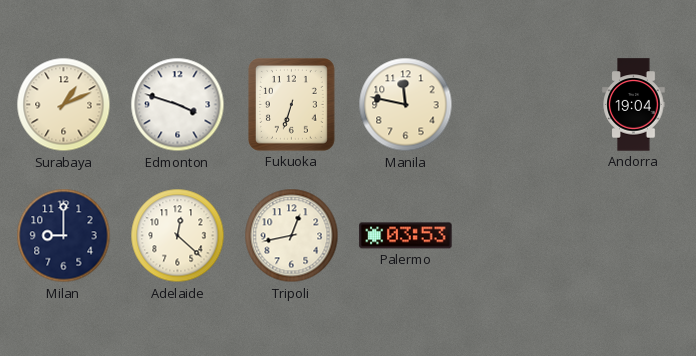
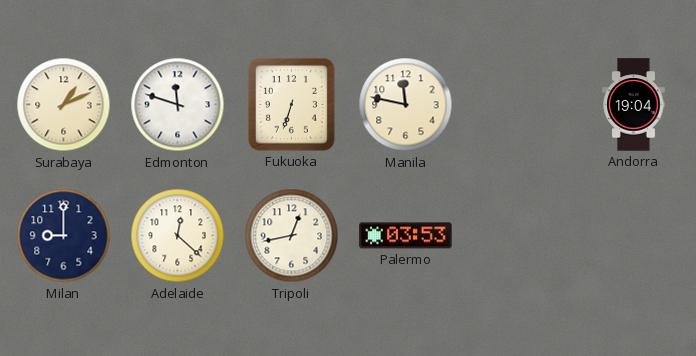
Edmonton: 3:48 -> 11:48
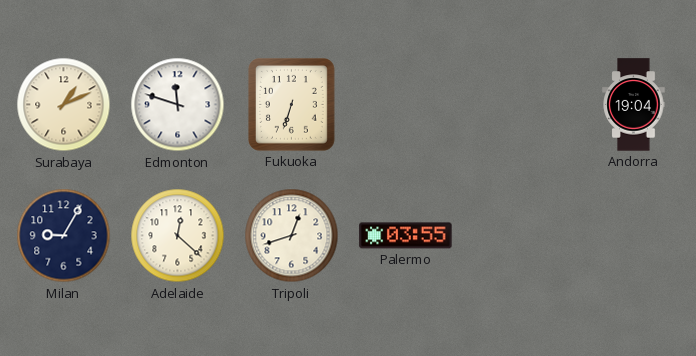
Manila: 11:47 -> none
Milan: 9:00 -> 9:05
Tripoli: 12:43 -> 12:42
Palermo: 03:53 -> 03:55
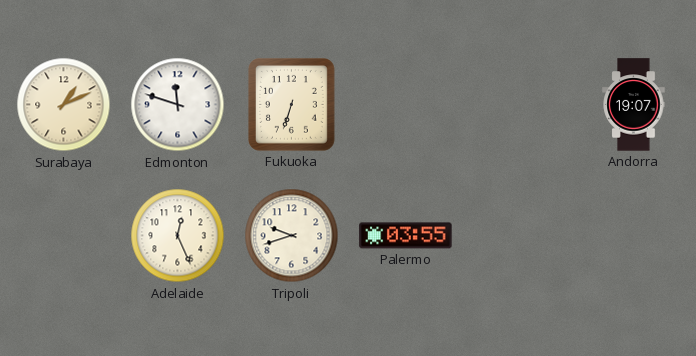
Andorra: 19:04 -> 19:07
Milan: 9:05 -> none
Adelaide: 12:22 -> 12:26
Tripoli: 12:42 -> 9:42
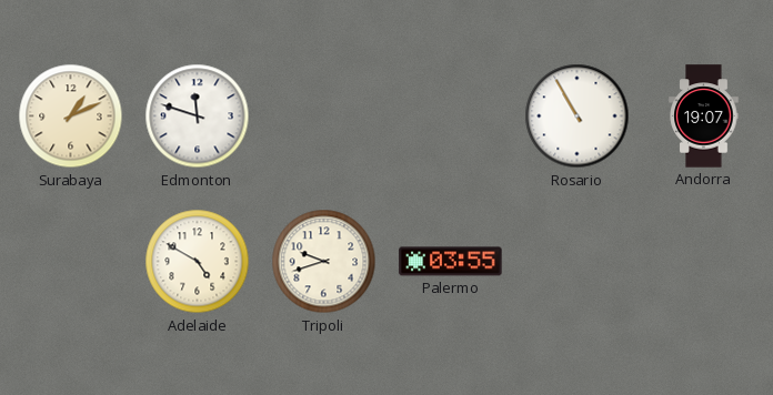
Fukuoka: 6:33 -> none
Rosario: none -> 10:55
Adelaide: 12:26 -> 4:50
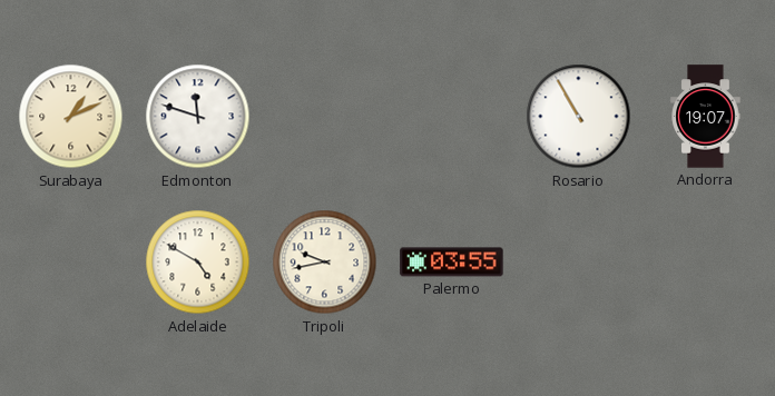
Tripoli: 9:42 -> 9:43
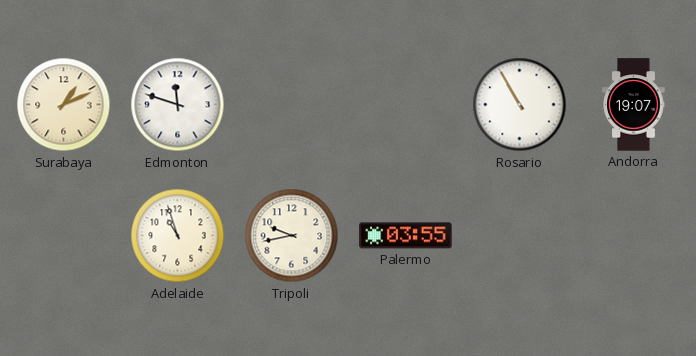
Adelaide: 4:50 -> 10:57
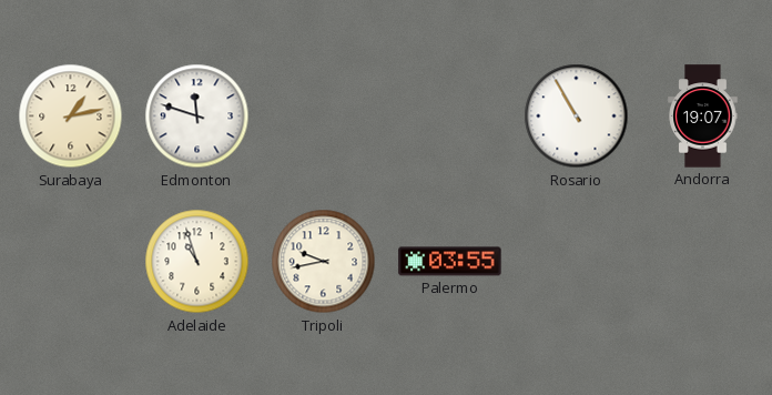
Surabaya: 1:11 -> 1:13
